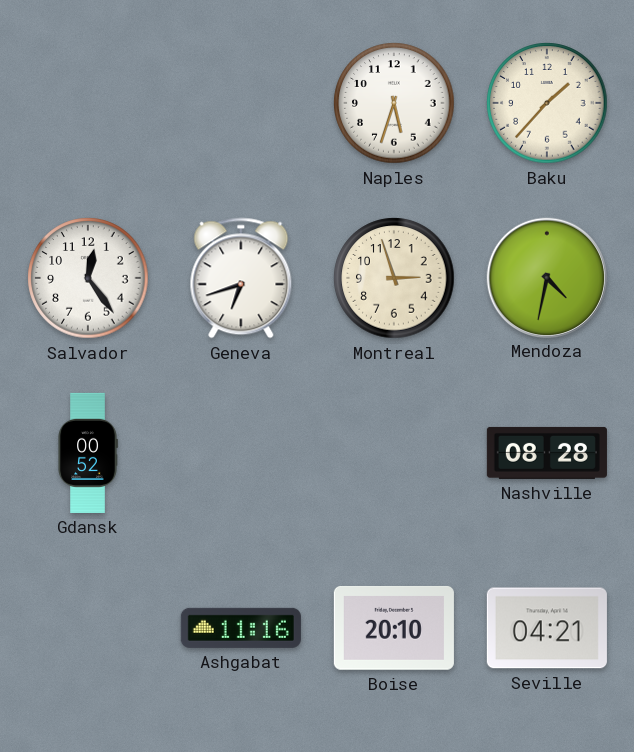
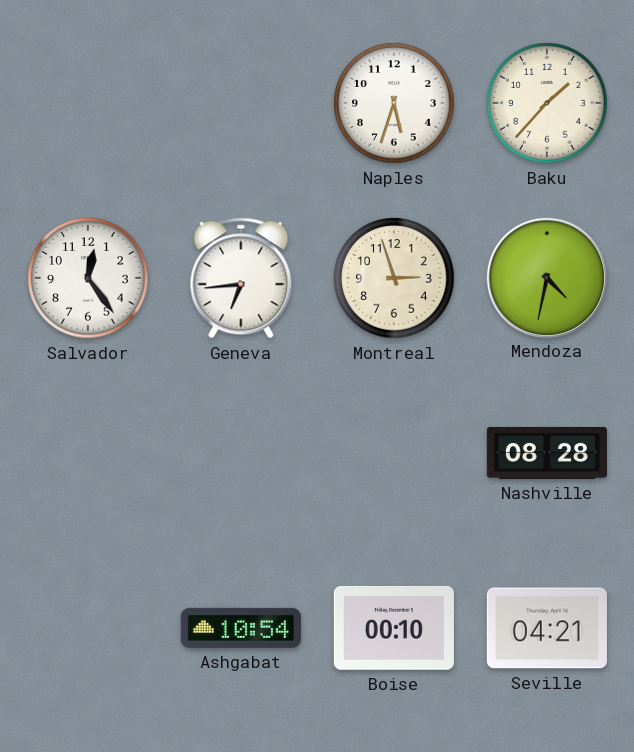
Geneva: 6:42 -> 6:44
Gdansk: 00:52 -> none
Ashgabat: 11:16 -> 10:54
Boise: 20:10 -> 00:10
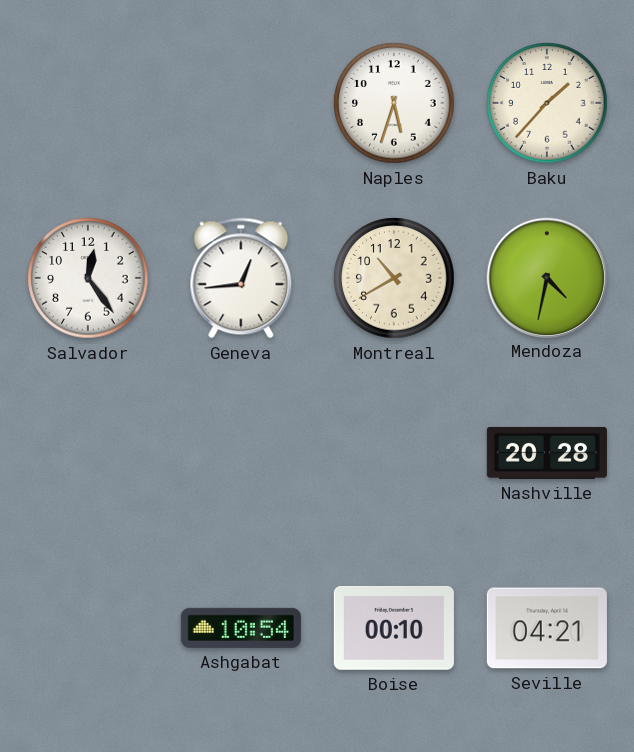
Geneva: 6:44 -> 12:44
Montreal: 2:57 -> 10:40
Nashville: 08:28 -> 20:28
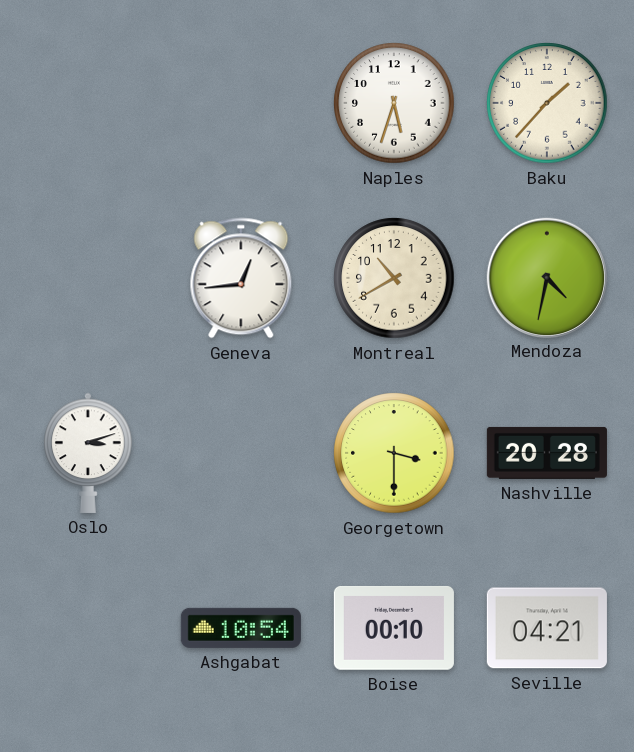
Salvador: 12:24 -> none
Oslo: none -> 3:12
Georgetown: none -> 3:30
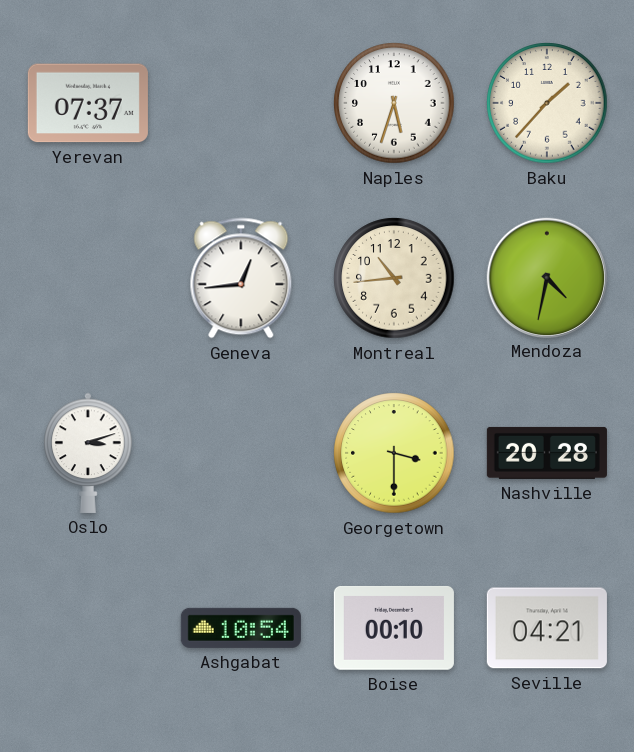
Yerevan: none -> 07:37
Montreal: 10:40 -> 10:44
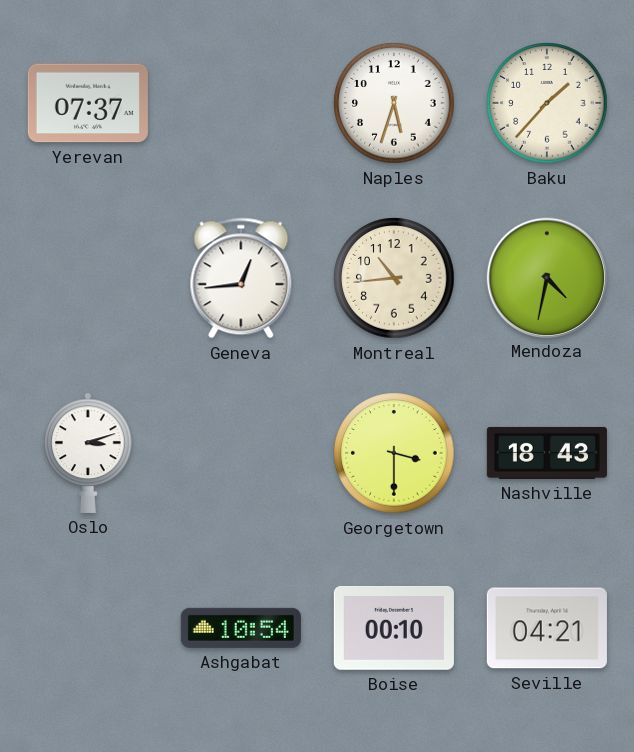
Nashville: 20:28 -> 18:43
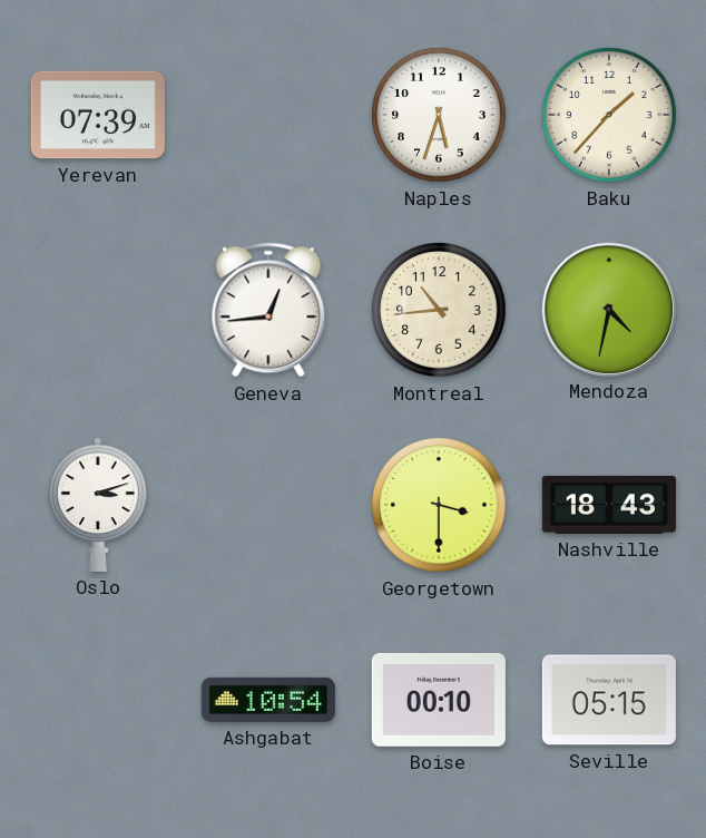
Yerevan: 07:37 -> 07:39
Seville: 04:21 -> 05:15
